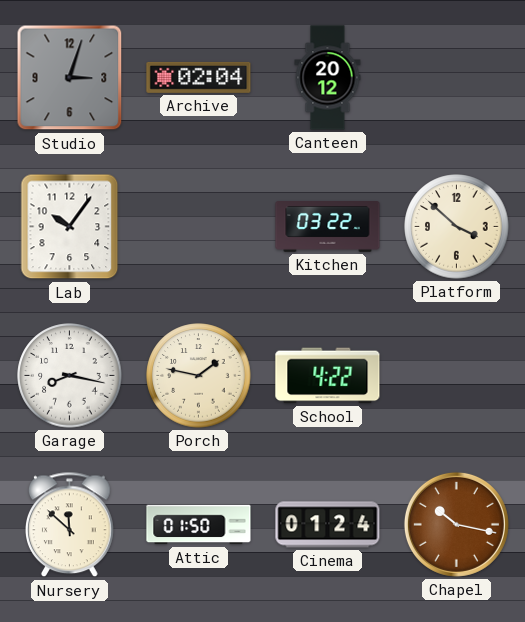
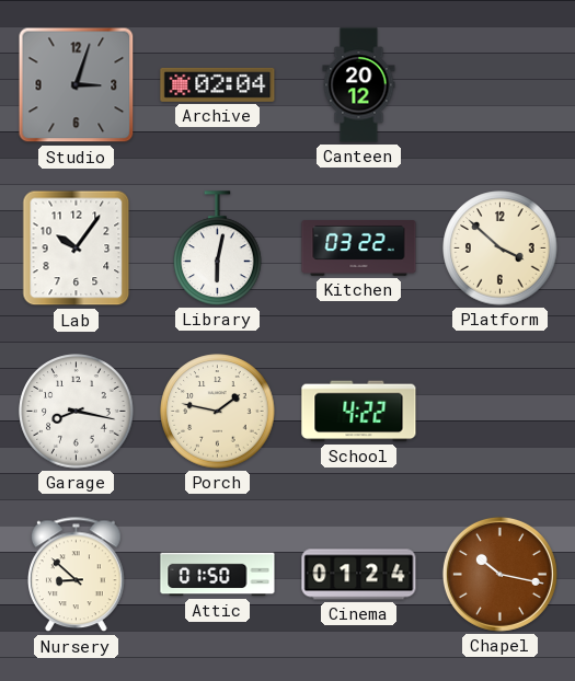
Library: none -> 6:02
Nursery: 11:52 -> 8:52
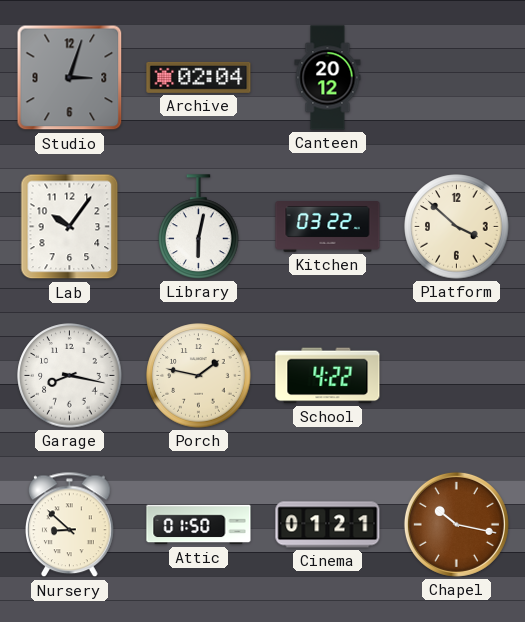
Cinema: 01:24 -> 01:21
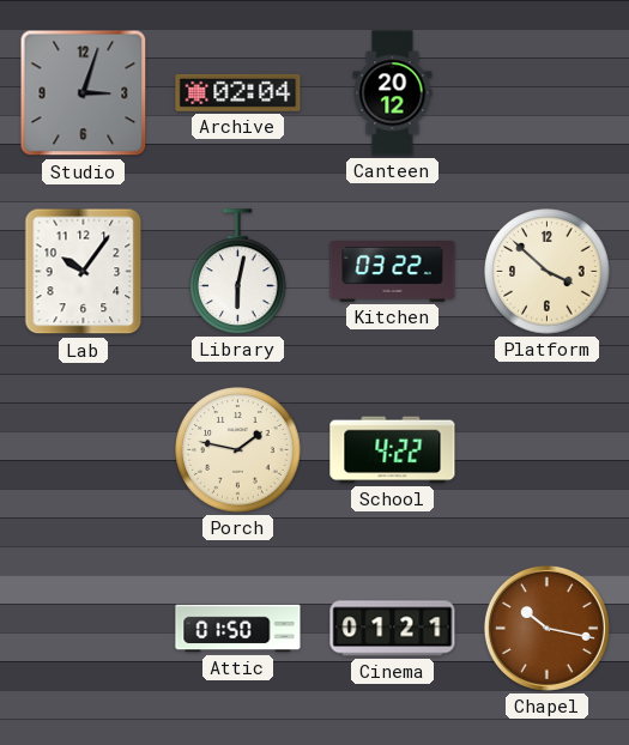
Garage: 8:17 -> none
Nursery: 8:52 -> none
